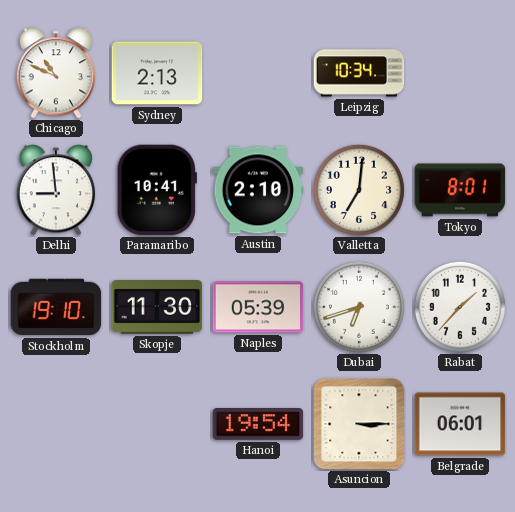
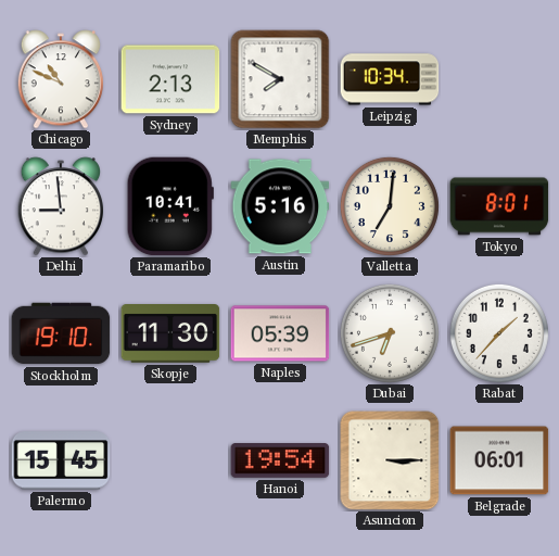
Memphis: none -> 7:50
Austin: 2:10 -> 5:16
Palermo: none -> 15:45
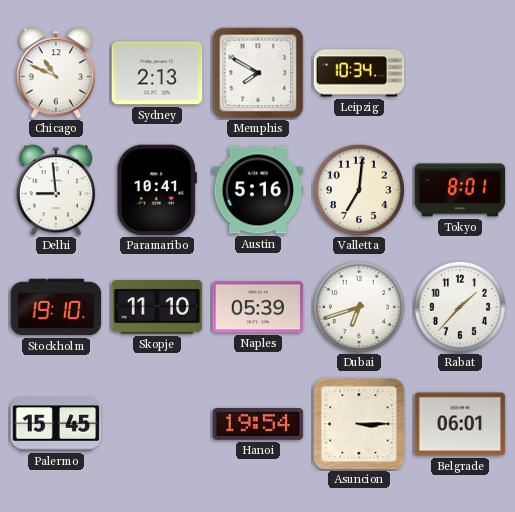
Skopje: 11:30 -> 11:10
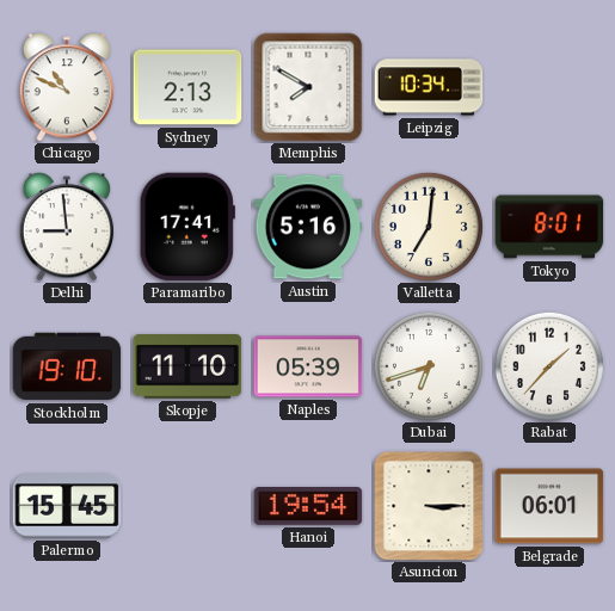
Paramaribo: 10:41 -> 17:41
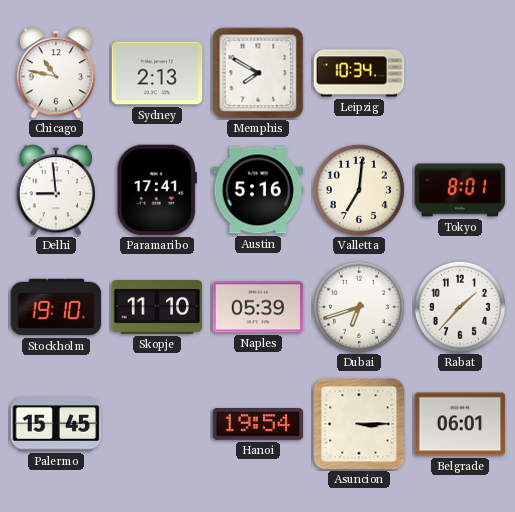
Chicago: 10:49 -> 10:47
